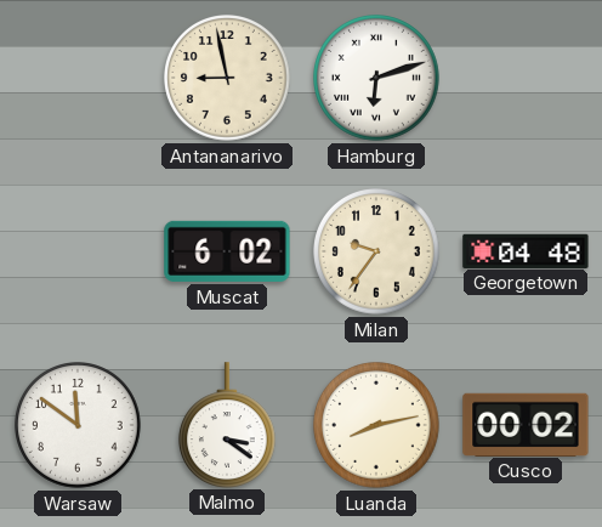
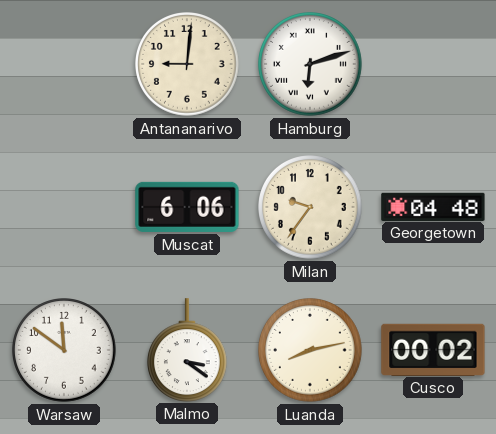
Antananarivo: 8:58 -> 9:01
Muscat: 6:02 -> 6:06
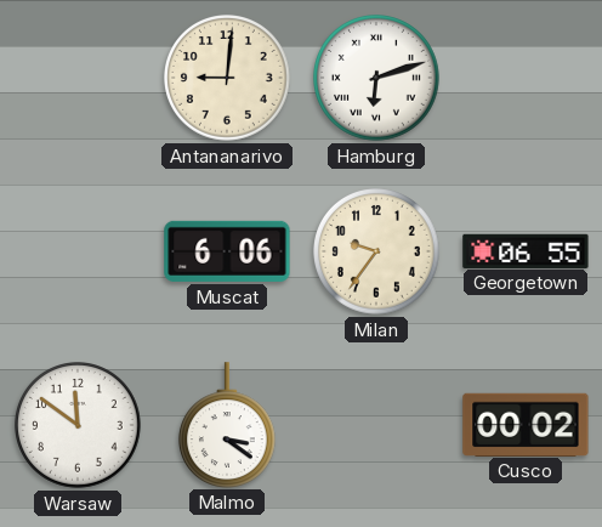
Georgetown: 04:48 -> 06:55
Luanda: 8:13 -> none
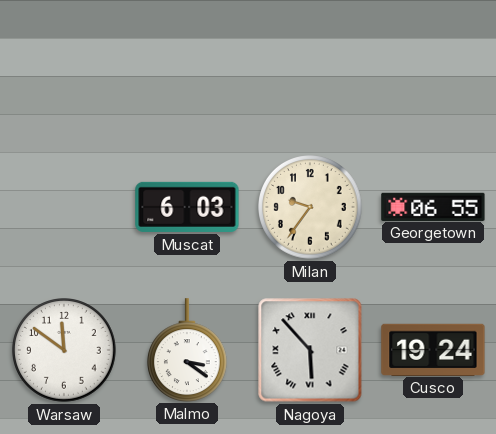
Antananarivo: 9:01 -> none
Hamburg: 6:12 -> none
Muscat: 6:06 -> 6:03
Nagoya: none -> 5:53
Cusco: 00:02 -> 19:24
